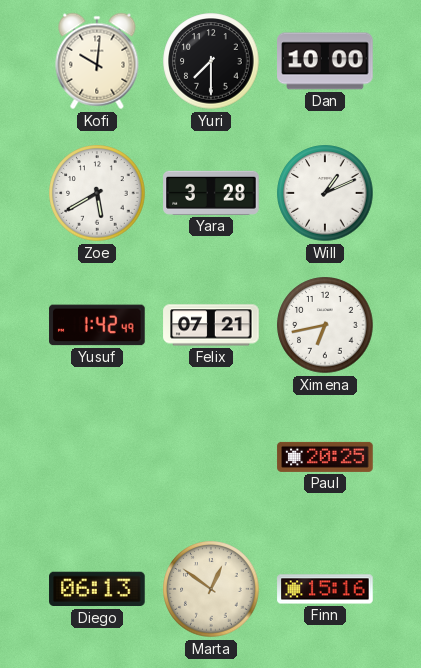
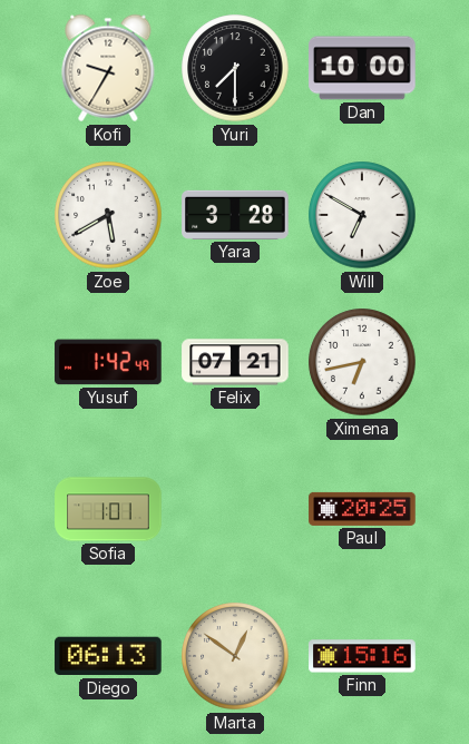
Kofi: 10:01 -> 9:35
Will: 1:11 -> 6:50
Sofia: none -> 1:01
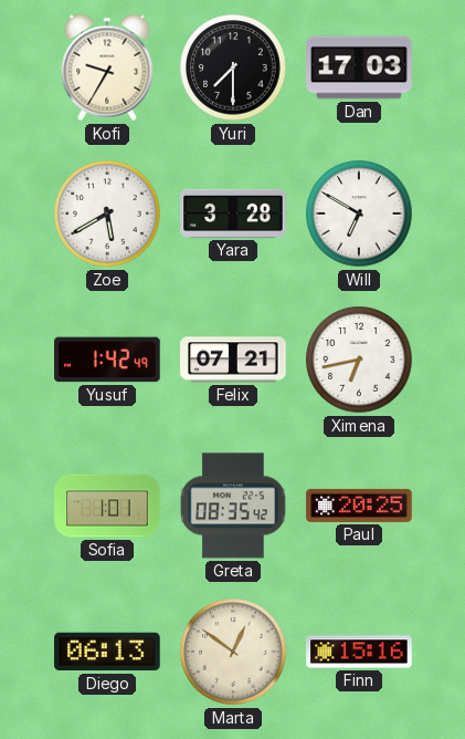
Dan: 10:00 -> 17:03
Greta: none -> 08:35
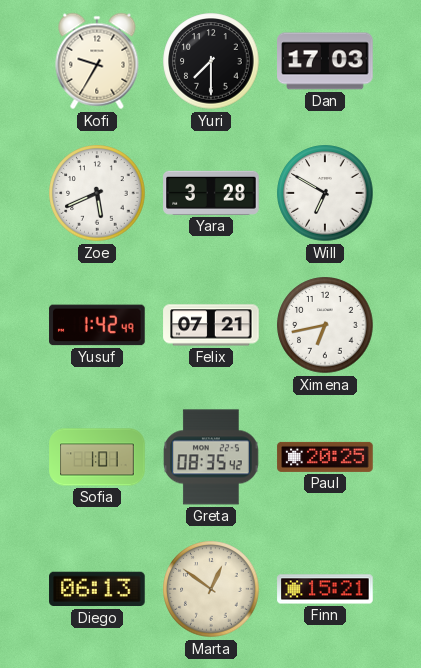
Zoe: 5:40 -> 5:41
Finn: 15:16 -> 15:21
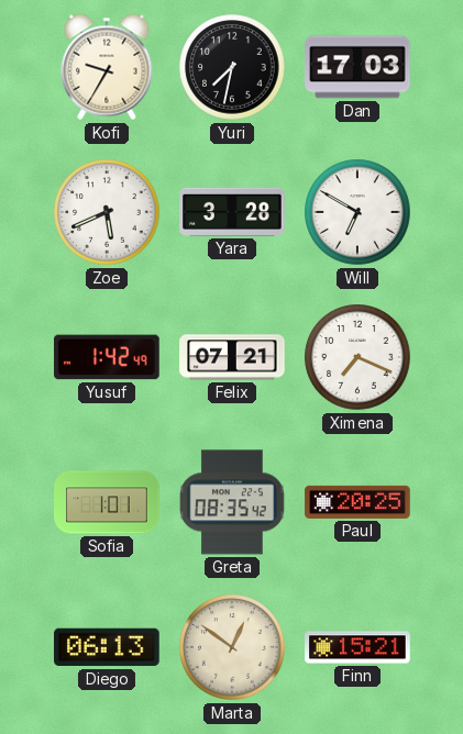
Yuri: 7:30 -> 7:32
Ximena: 6:43 -> 7:19
